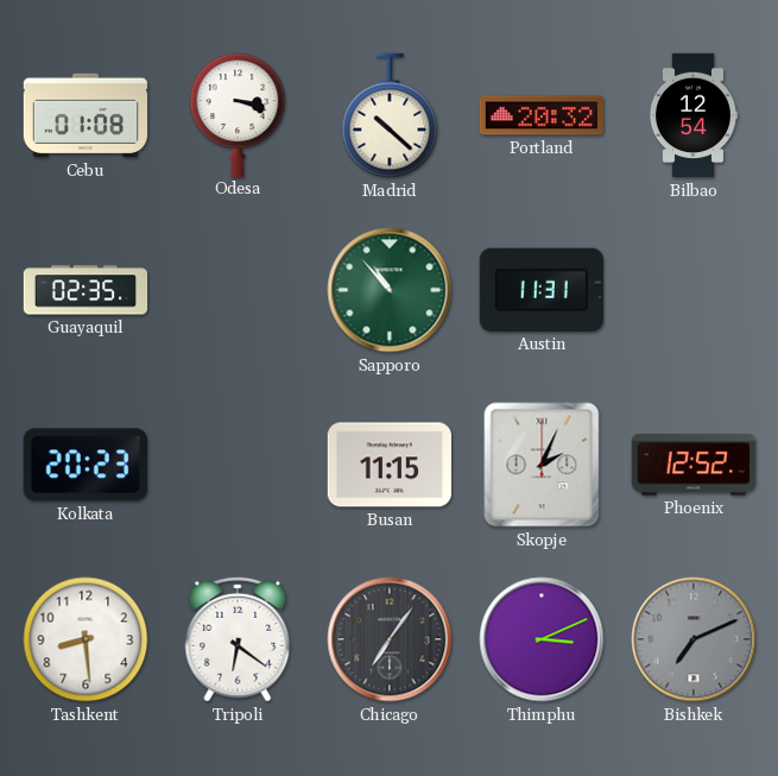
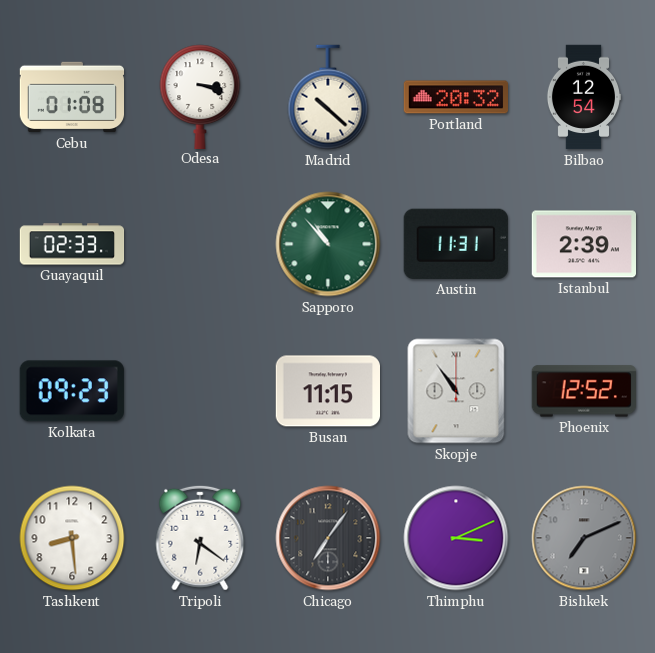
Guayaquil: 02:35 -> 02:33
Istanbul: none -> 2:39
Kolkata: 20:23 -> 09:23
Skopje: 2:04 -> 10:54
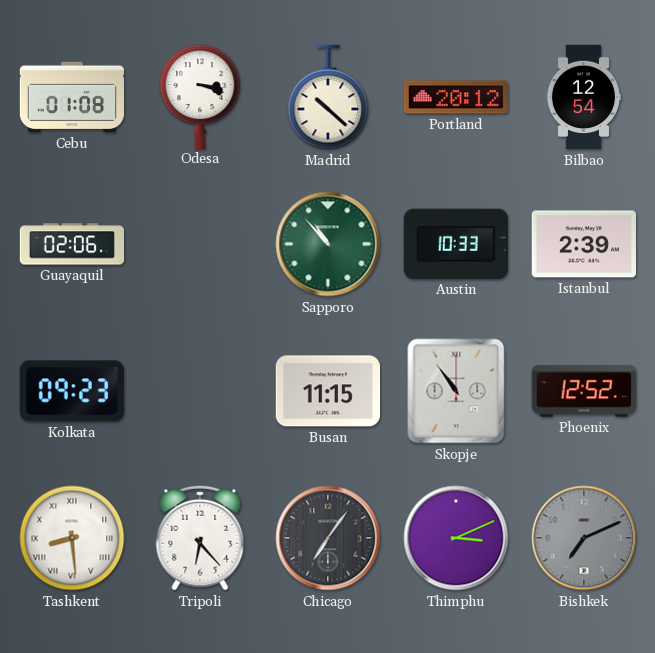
Portland: 20:32 -> 20:12
Guayaquil: 02:33 -> 02:06
Austin: 11:31 -> 10:33
Tashkent numerals: Arabic -> Roman
Tripoli: 6:21 -> 6:23
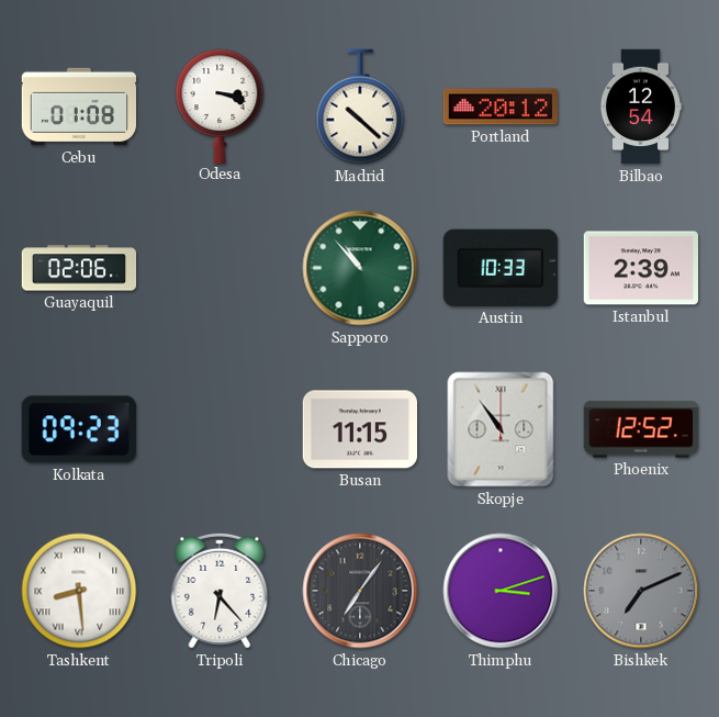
Thimphu: 3:11 -> 3:12
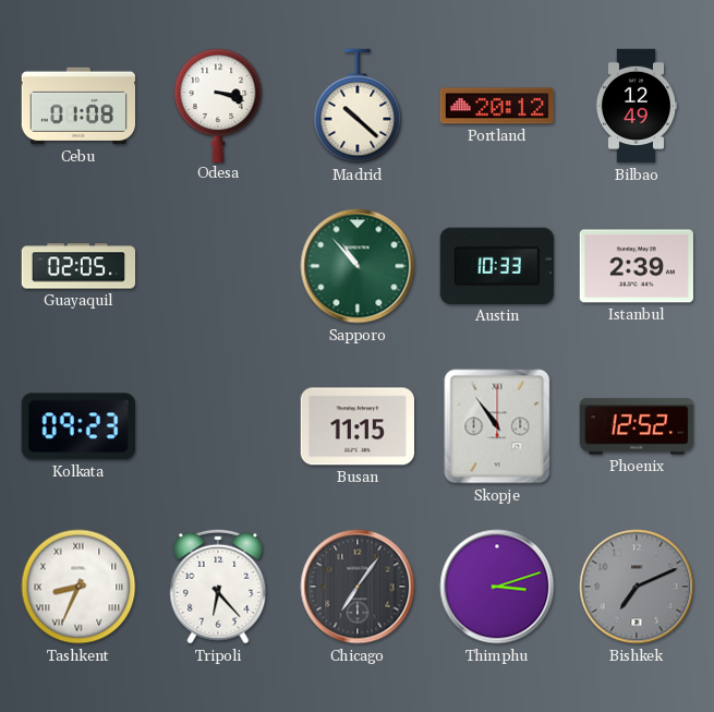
Bilbao: 12:54 -> 12:49
Guayaquil: 02:06 -> 02:05
Tashkent: 8:29 -> 8:34
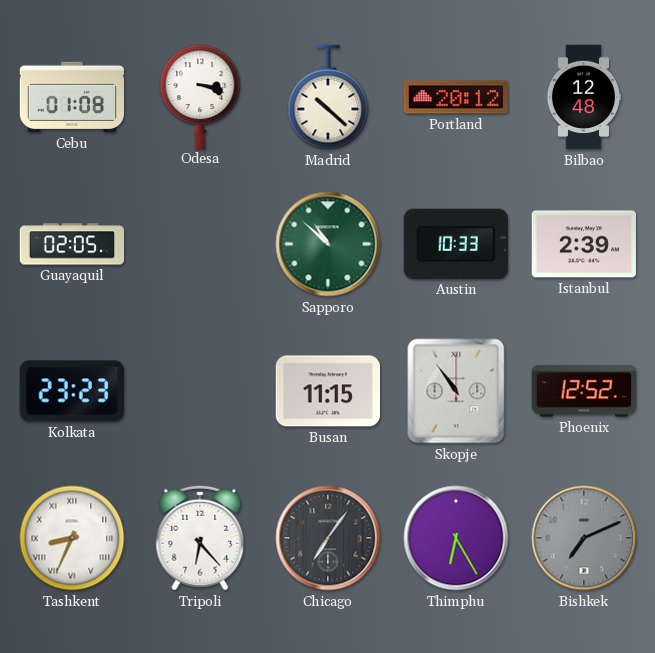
Bilbao: 12:49 -> 12:48
Sapporo: 10:53 -> 10:52
Kolkata: 09:23 -> 23:23
Thimphu: 3:12 -> 6:25
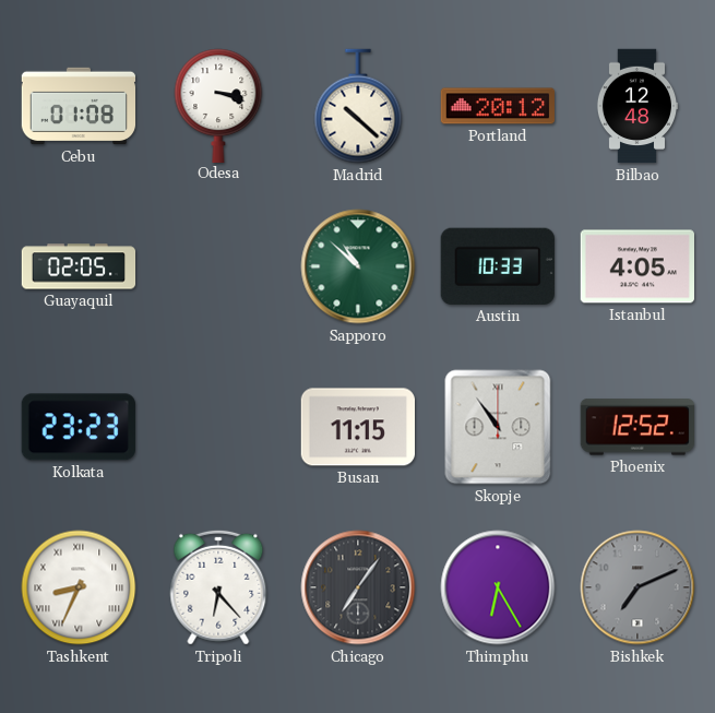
Istanbul: 2:39 -> 4:05
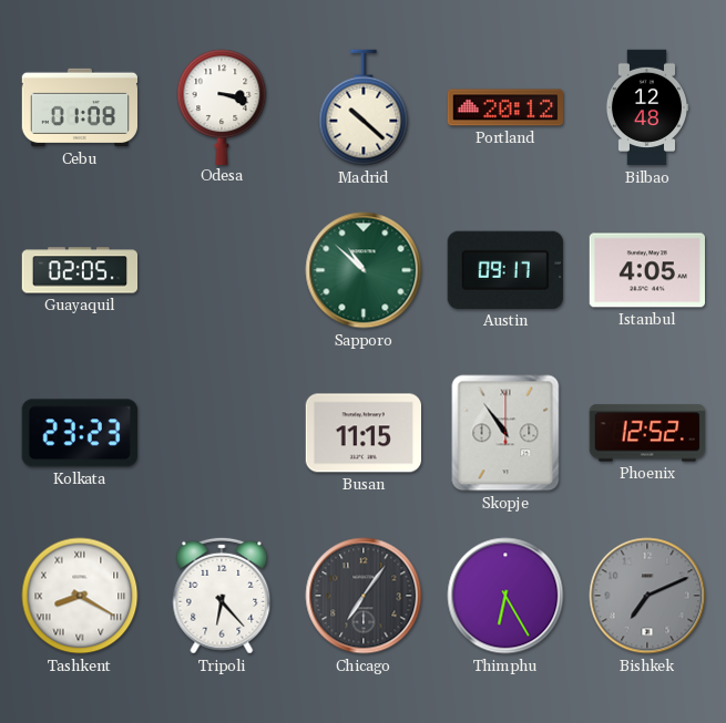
Austin: 10:33 -> 09:17
Tashkent: 8:34 -> 8:20
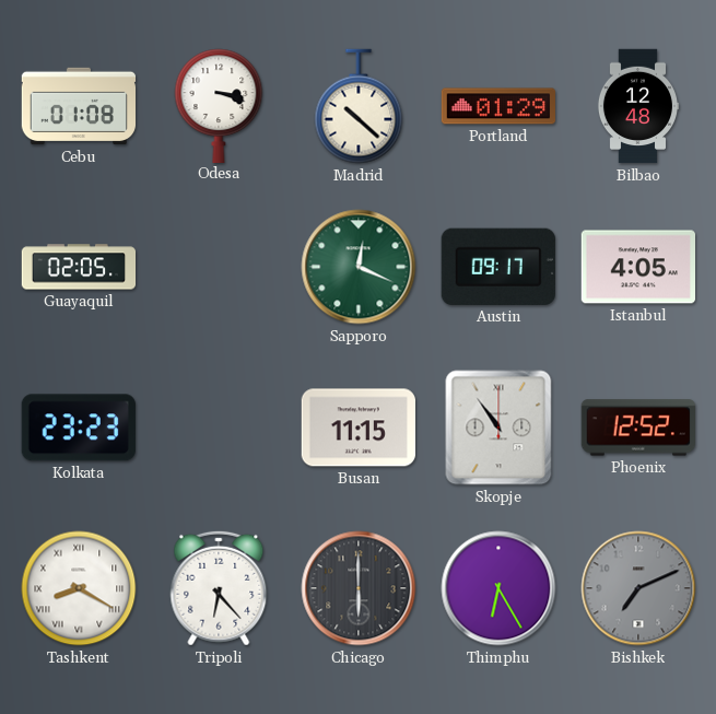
Portland: 20:12 -> 01:29
Sapporo: 10:52 -> 12:19
Chicago: 7:06 -> 6:00
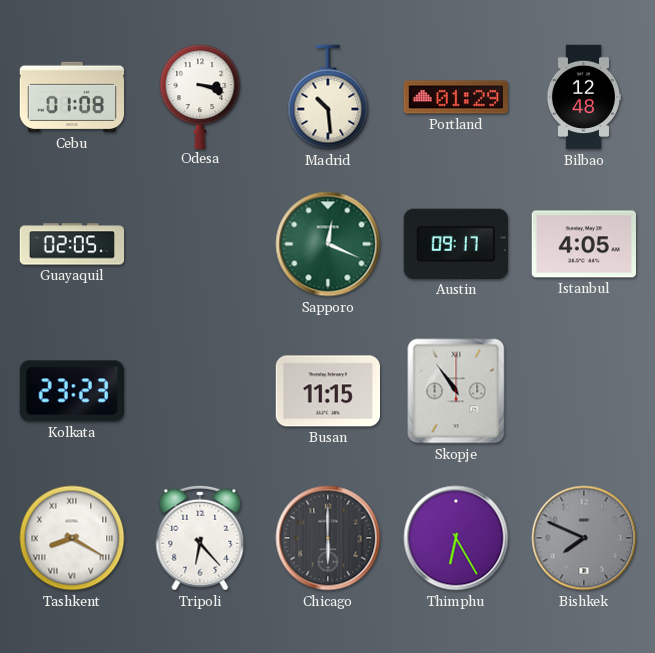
Madrid: 10:22 -> 10:29
Phoenix: 12:52 -> none
Bishkek: 7:11 -> 7:49
